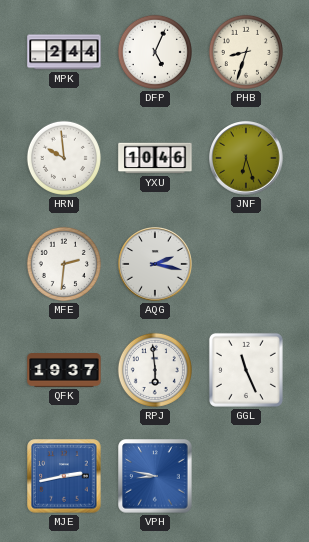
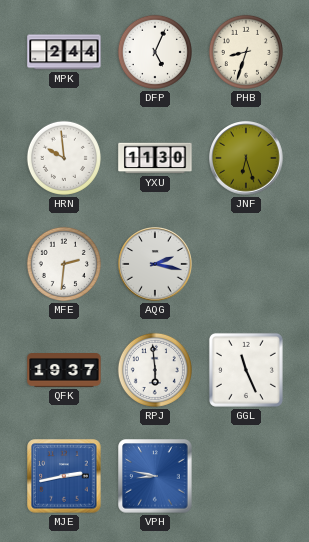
YXU: 10:46 -> 11:30
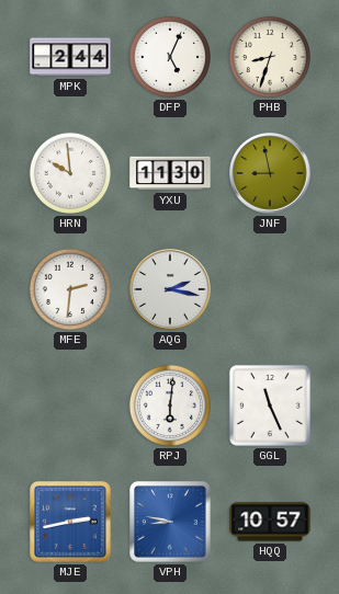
JNF: 6:27 -> 8:58
QFK: 19:37 -> none
RPJ: 5:59 -> 6:01
HQQ: none -> 10:57
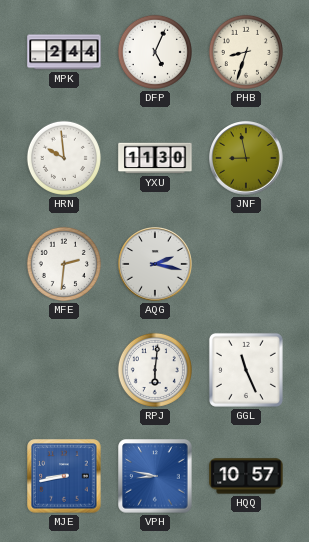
MJE: 2:43 -> 8:43
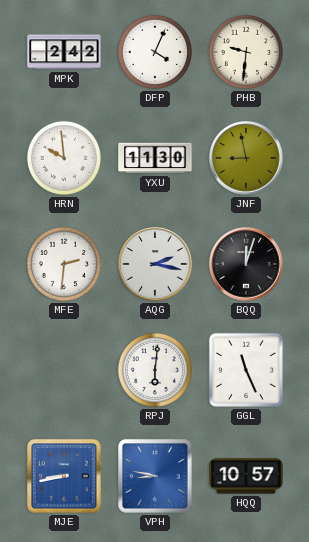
MPK: 2:44 -> 2:42
DFP: 5:04 -> 4:04
PHB: 8:33 -> 9:31
BQQ: none -> 12:03
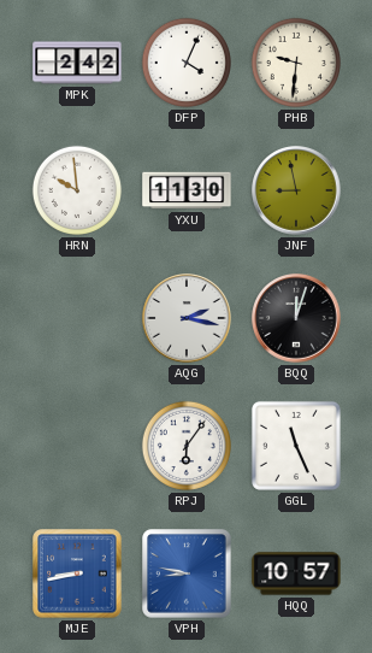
MFE: 2:31 -> none
RPJ: 6:01 -> 6:06
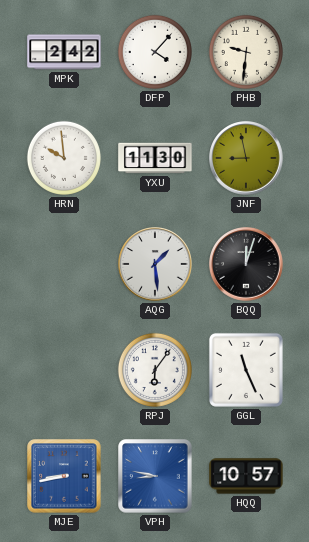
DFP: 4:04 -> 4:07
AQG: 2:17 -> 1:29
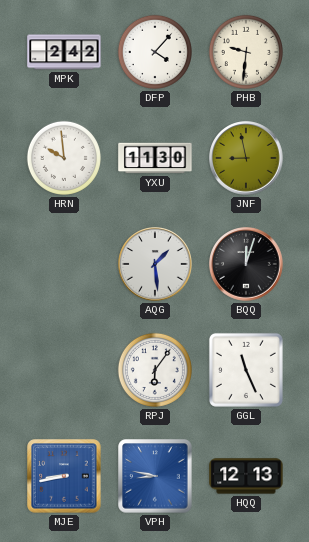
HQQ: 10:57 -> 12:13
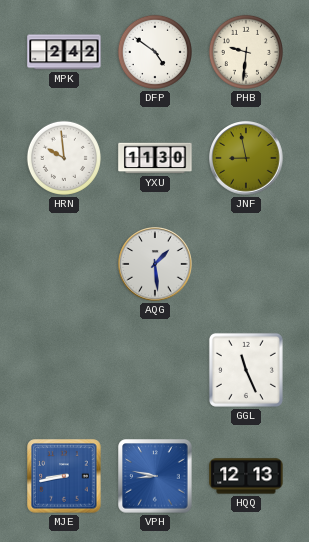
DFP: 4:07 -> 4:51
BQQ: 12:03 -> none
RPJ: 6:06 -> none
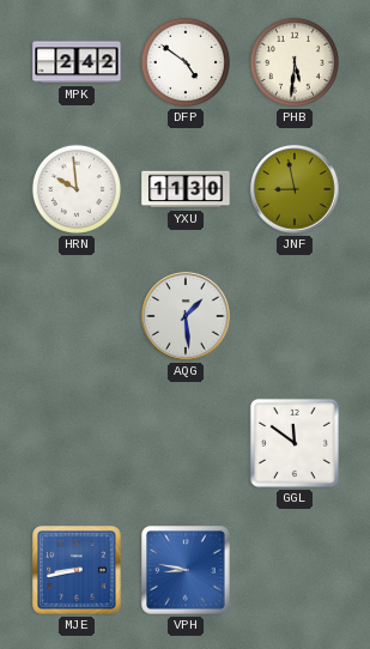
PHB: 9:31 -> 5:31
GGL: 11:26 -> 11:51
HQQ: 12:13 -> none
